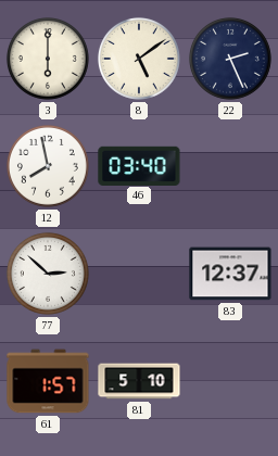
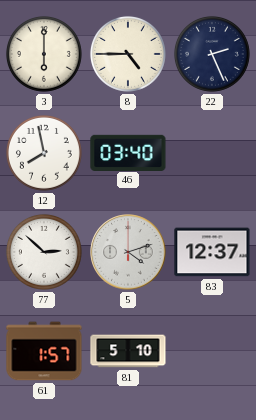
8: 5:09 -> 4:45
5: none -> 4:12
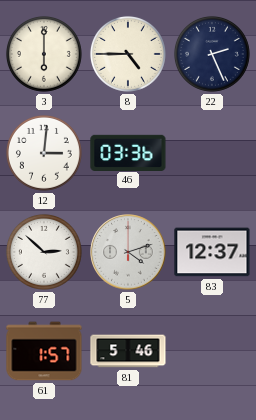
12: 7:58 -> 3:01
46: 03:40 -> 03:36
81: 5:10 -> 5:46
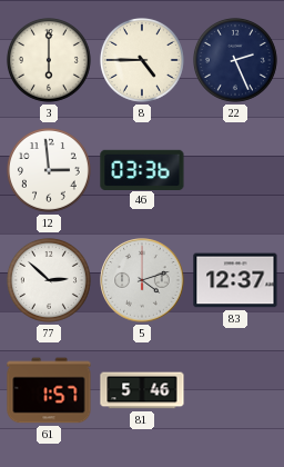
12: 3:01 -> 2:59
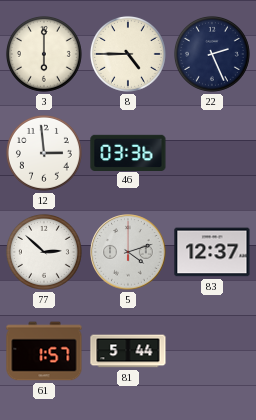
81: 5:46 -> 5:44
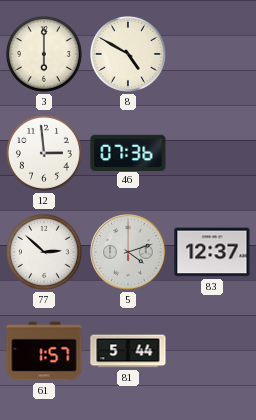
8: 4:45 -> 4:50
22: 2:26 -> none
46: 03:36 -> 07:36
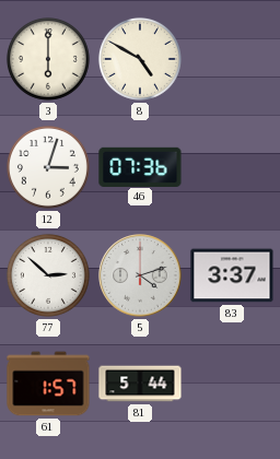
12: 2:59 -> 3:03
83: 12:37 -> 3:37
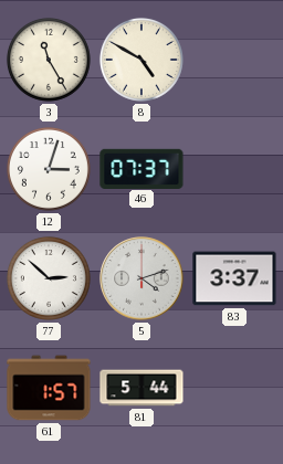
3: 6:00 -> 11:25
46: 07:36 -> 07:37
